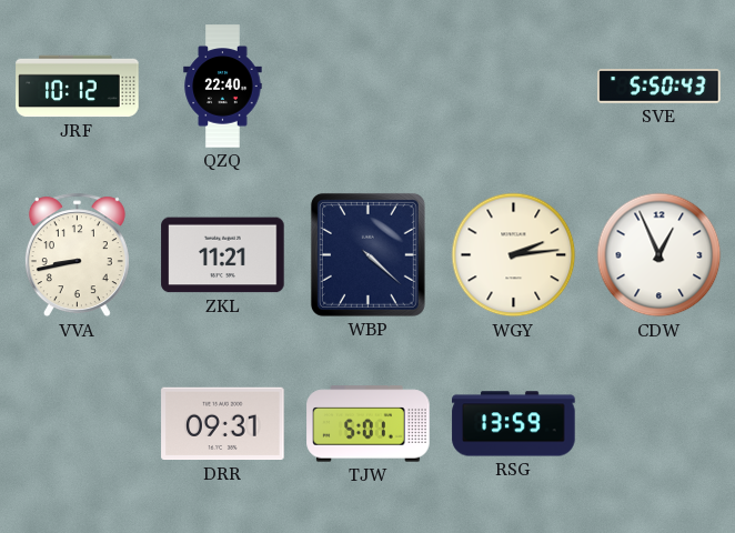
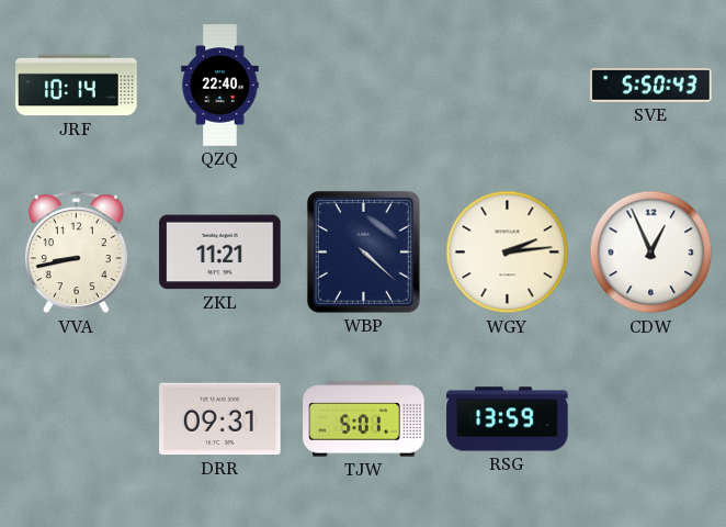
JRF: 10:12 -> 10:14
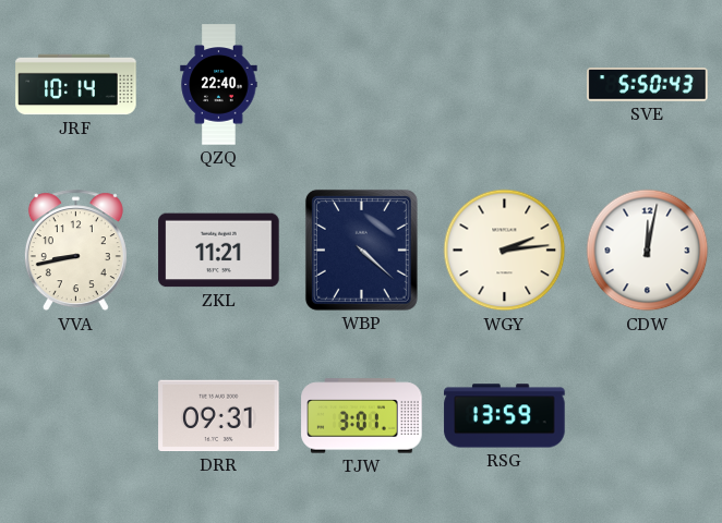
CDW: 12:56 -> 12:02
TJW: 5:01 -> 3:01
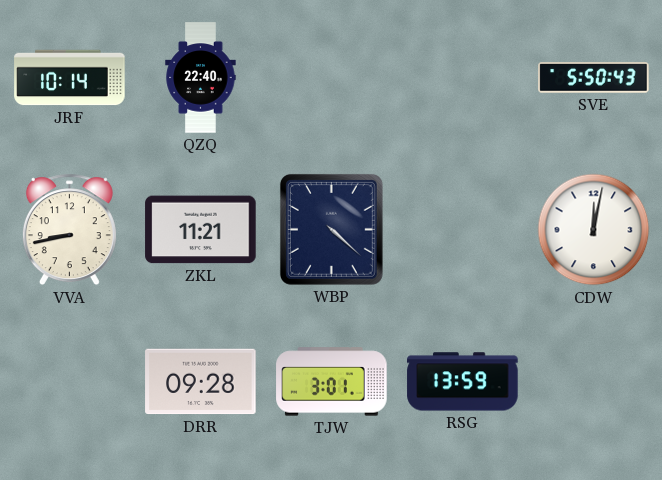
WGY: 2:14 -> none
DRR: 09:31 -> 09:28
